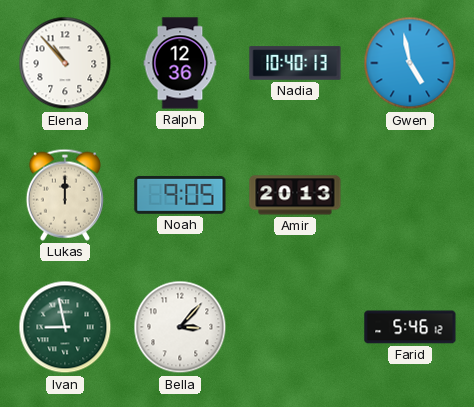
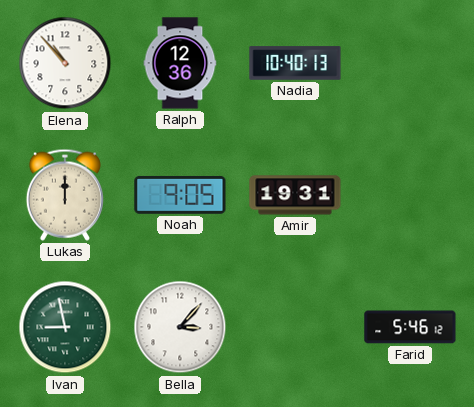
Gwen: 4:58 -> none
Amir: 20:13 -> 19:31
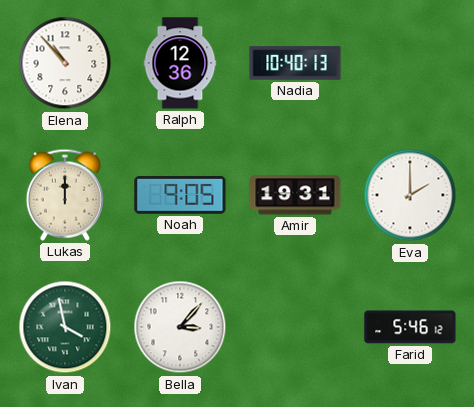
Eva: none -> 2:00
Ivan: 8:58 -> 3:58
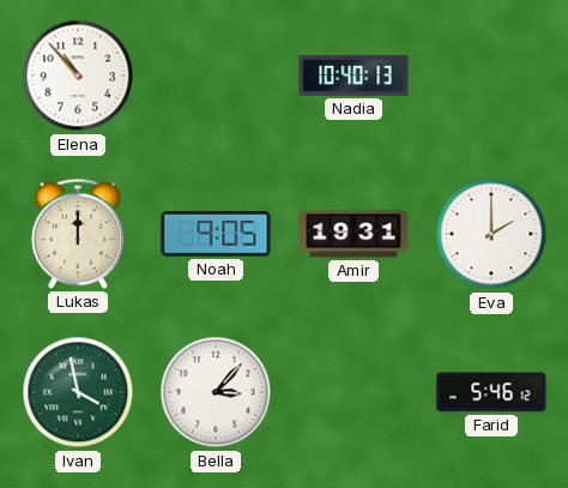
Ralph: 12:36 -> none
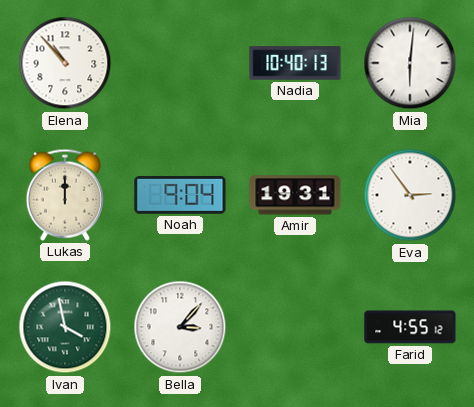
Mia: none -> 6:01
Noah: 9:05 -> 9:04
Eva: 2:00 -> 2:54
Farid: 5:46 -> 4:55
